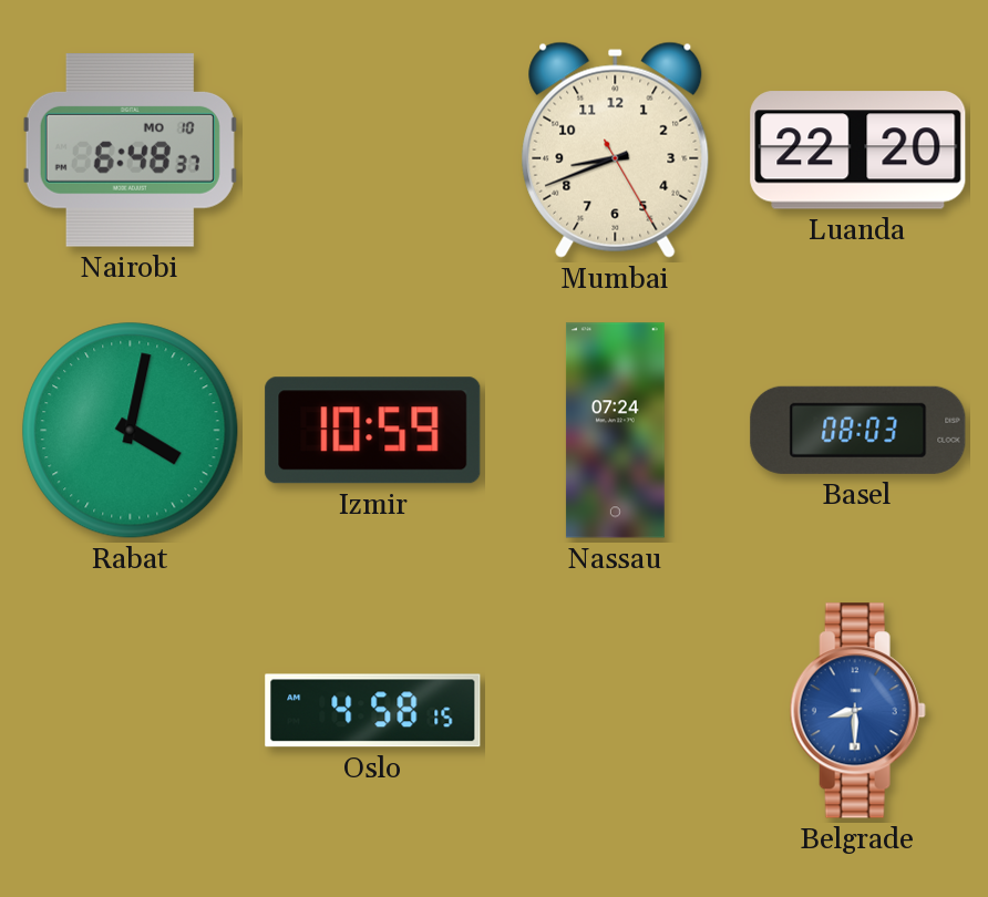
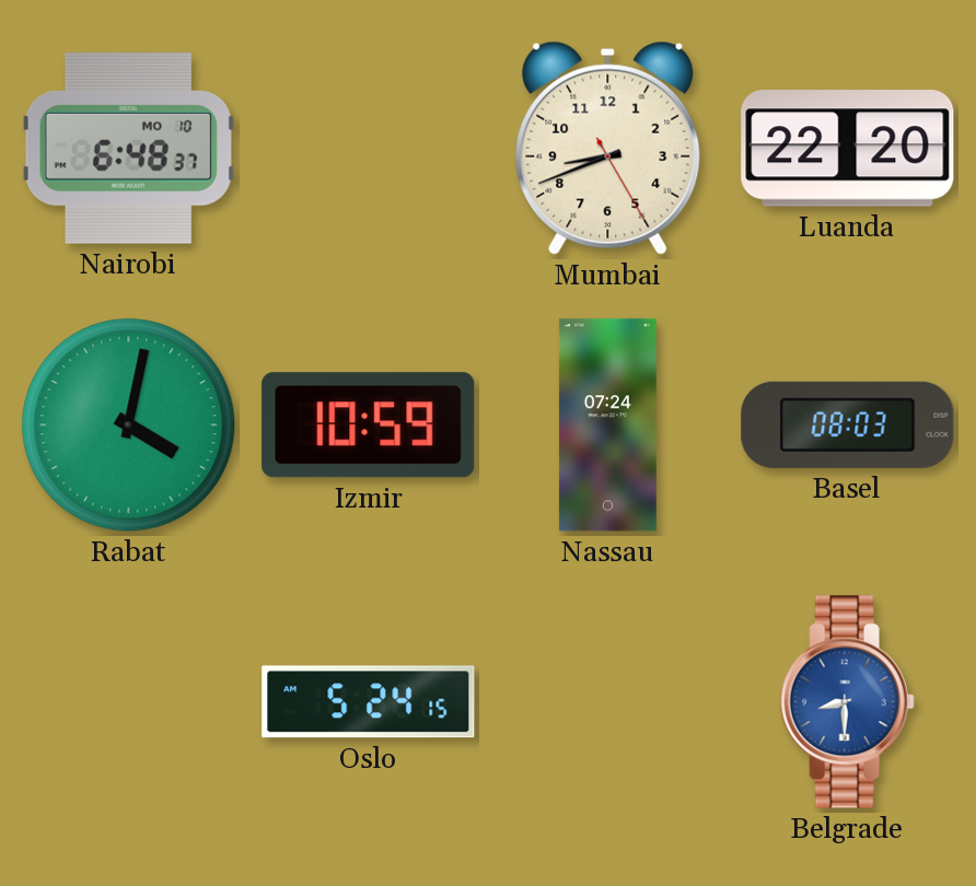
Oslo: 4:58 -> 5:24
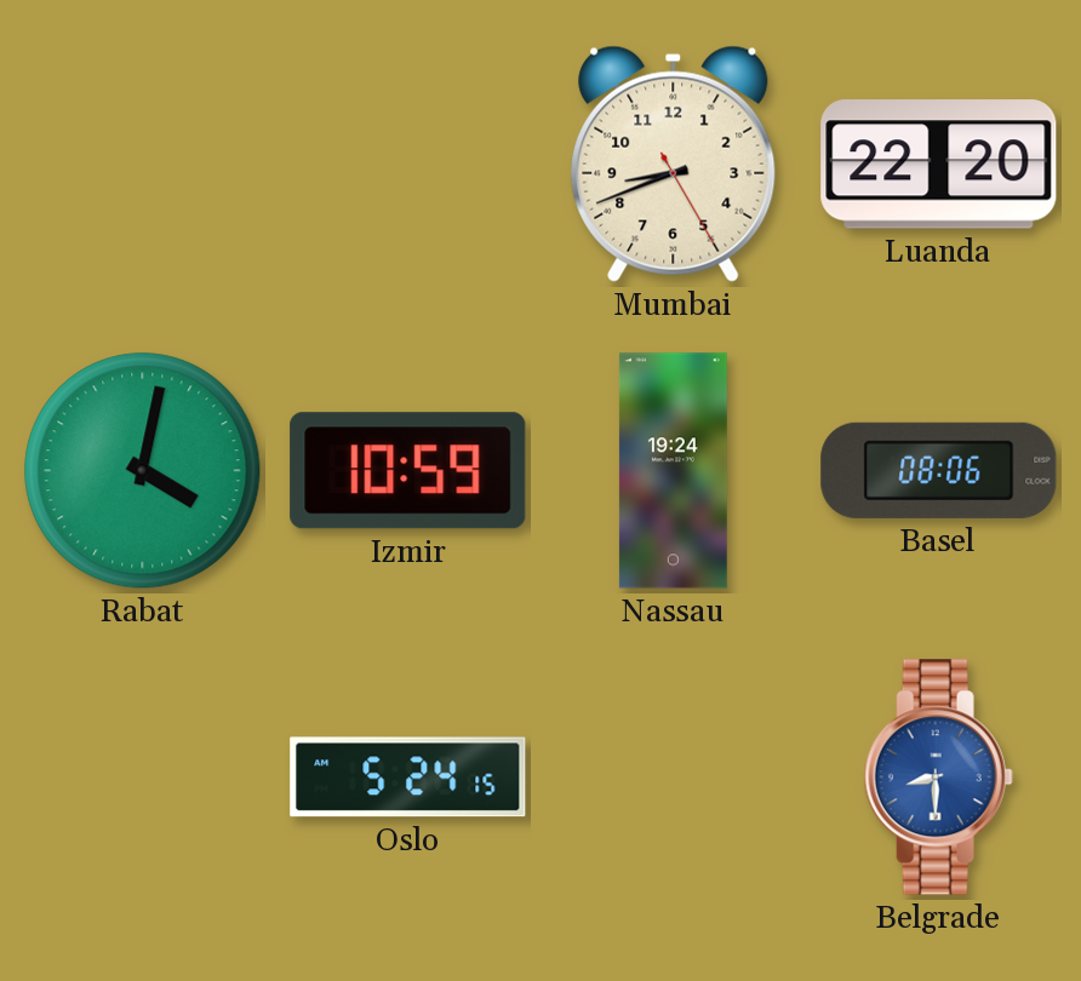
Nairobi: 6:48 -> none
Nassau: 07:24 -> 19:24
Basel: 08:03 -> 08:06
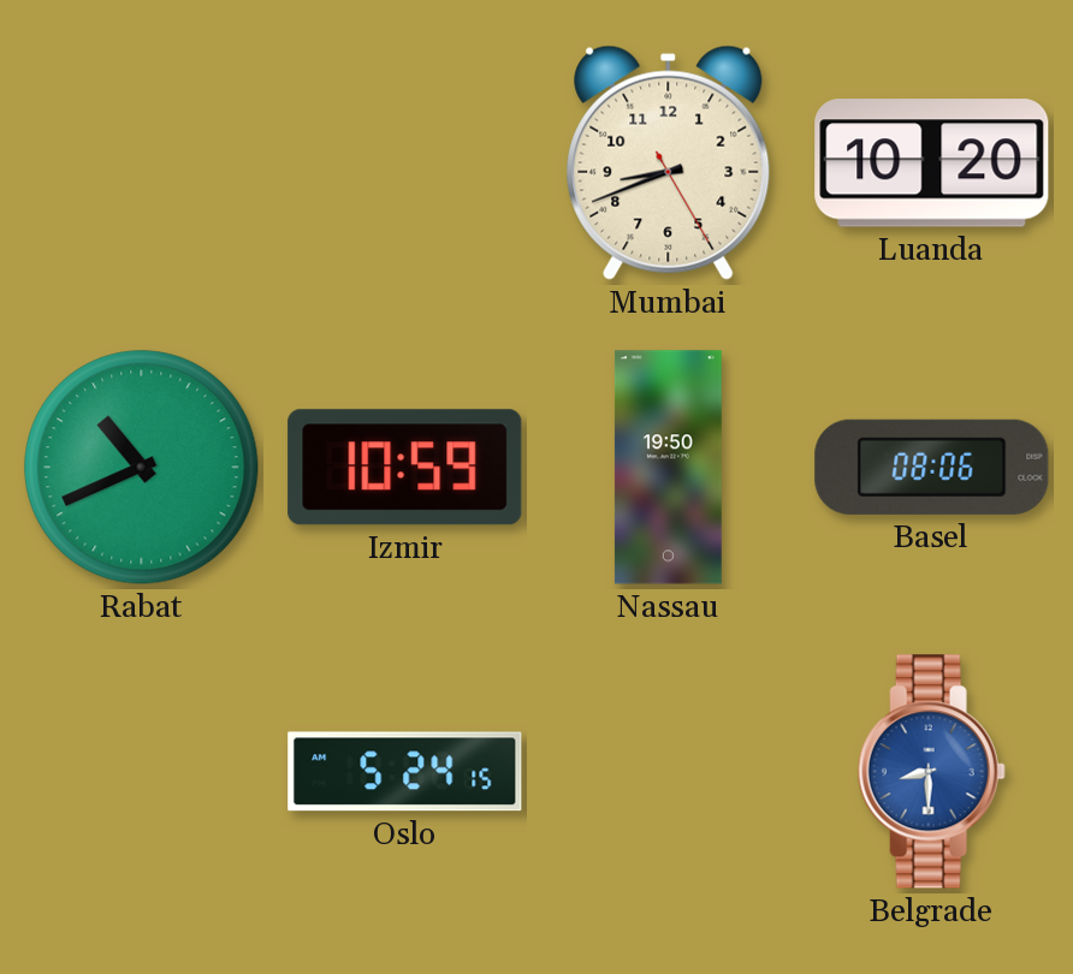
Luanda: 22:20 -> 10:20
Rabat: 4:02 -> 10:41
Nassau: 19:24 -> 19:50
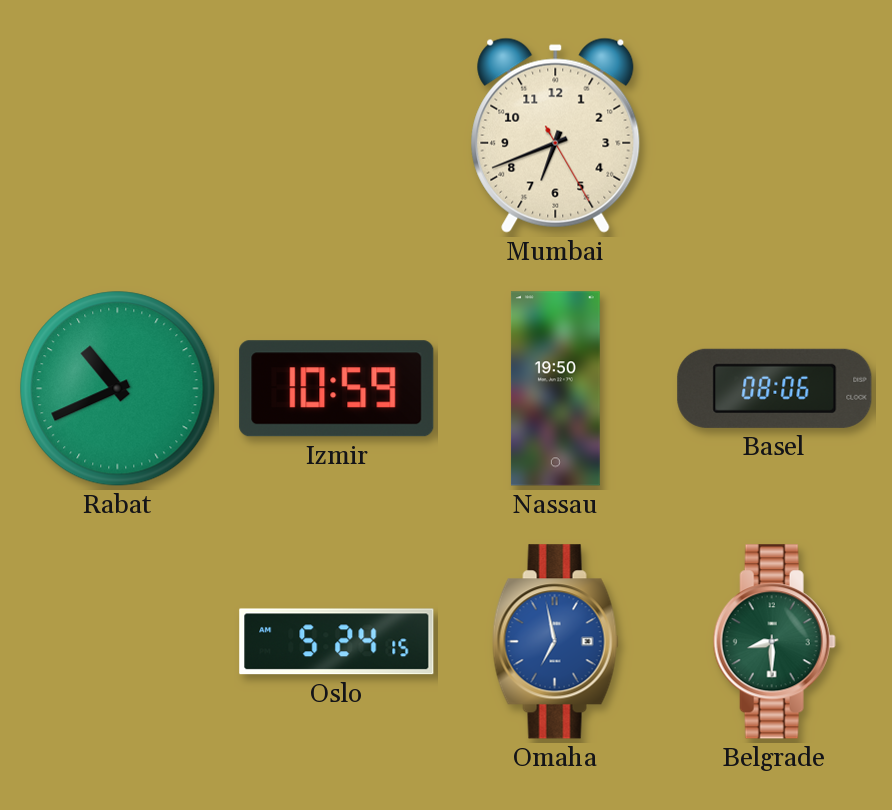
Mumbai: 8:41 -> 6:41
Luanda: 10:20 -> none
Omaha: none -> 6:58
Belgrade dial: blue -> green
